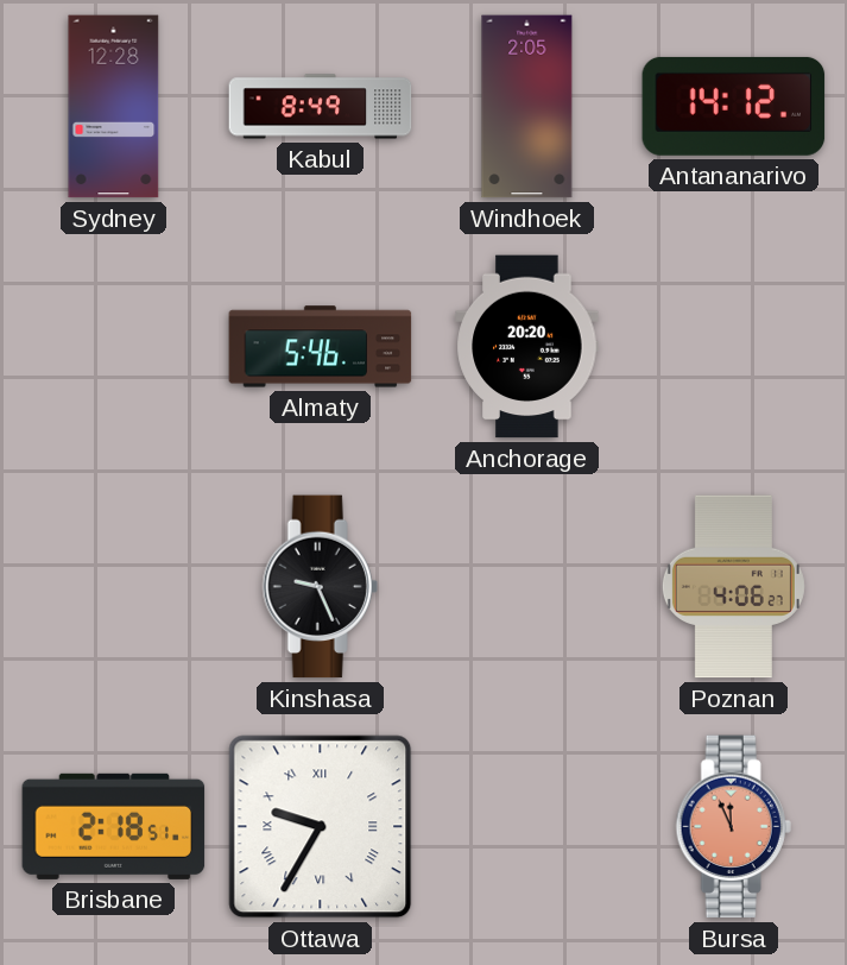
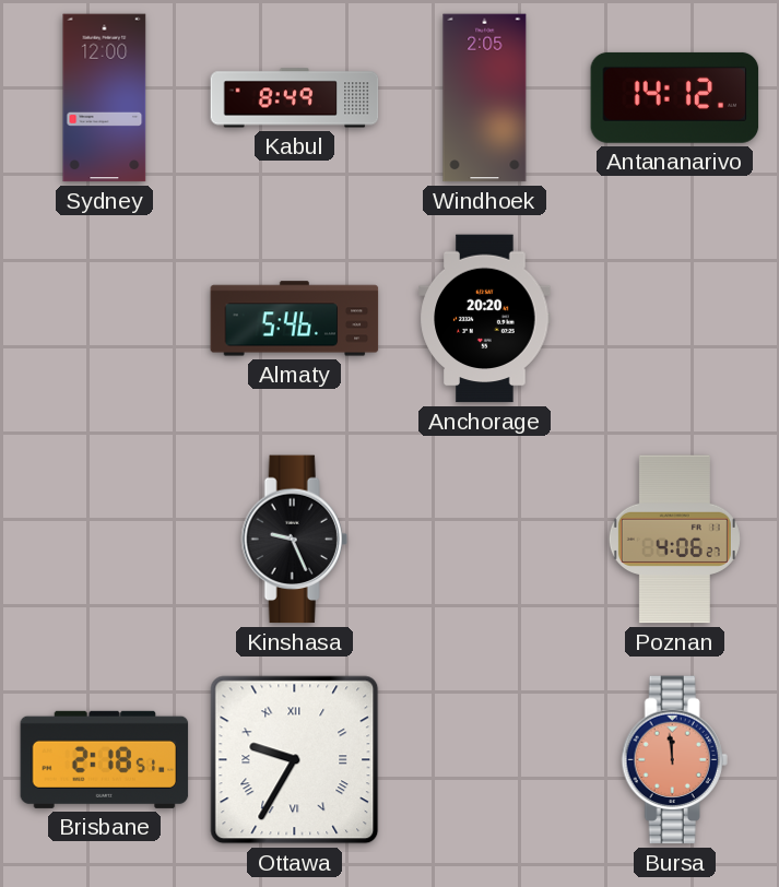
Sydney: 12:28 -> 12:00
Bursa: 11:56 -> 11:59
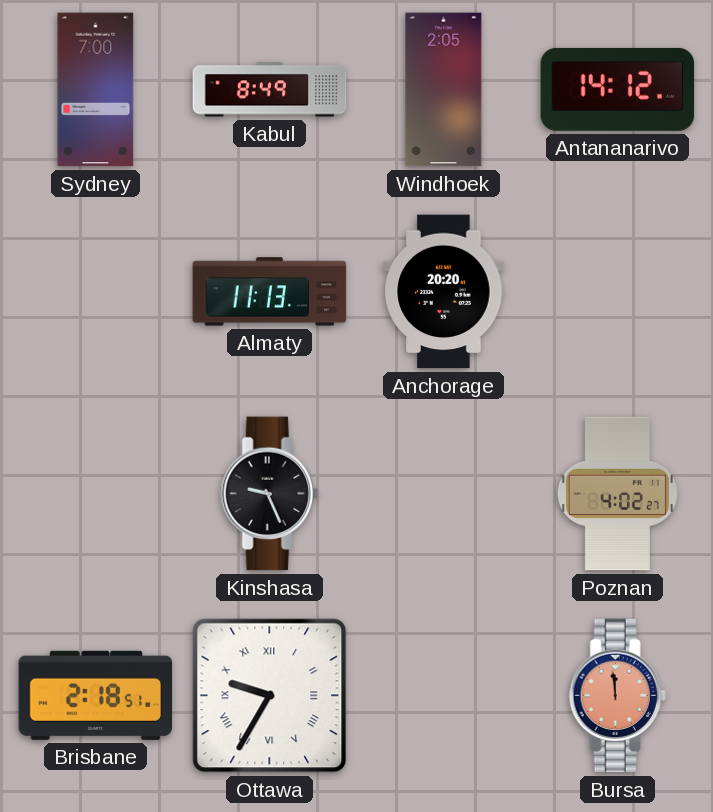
Sydney: 12:00 -> 7:00
Almaty: 5:46 -> 11:13
Poznan: 4:06 -> 4:02
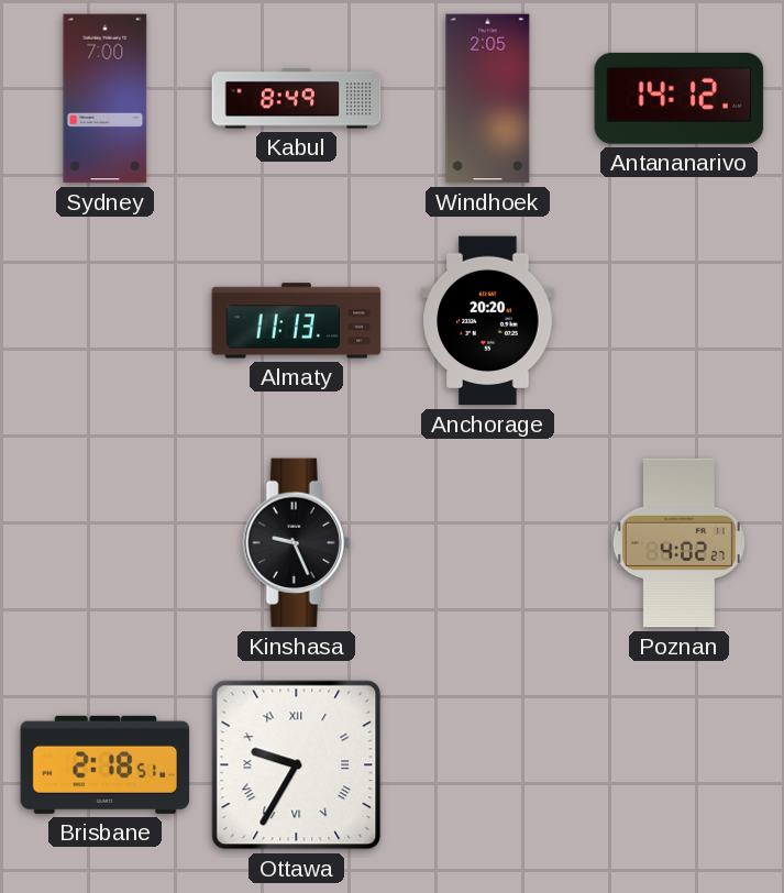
Bursa: 11:59 -> none
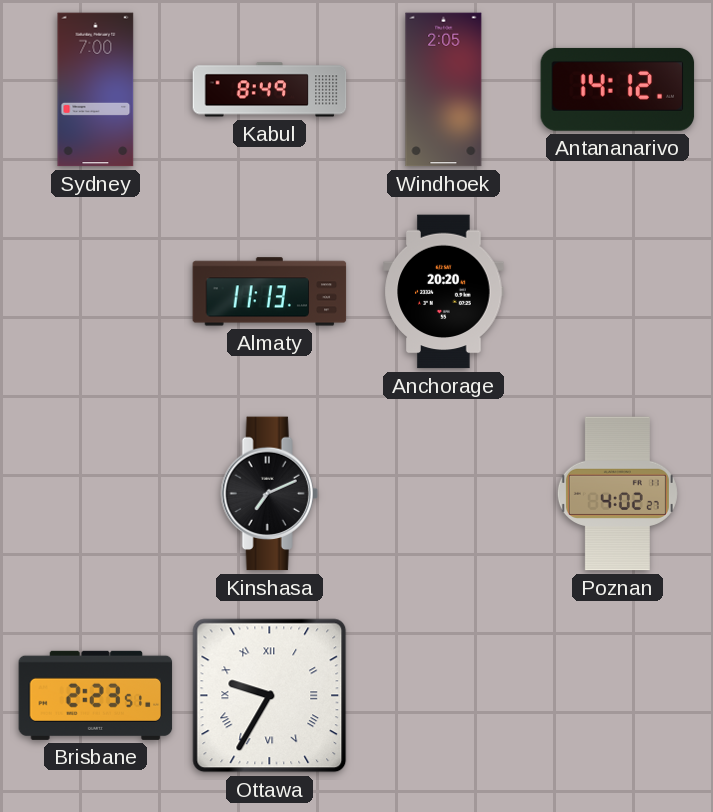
Kinshasa: 9:26 -> 7:11
Brisbane: 2:18 -> 2:23
